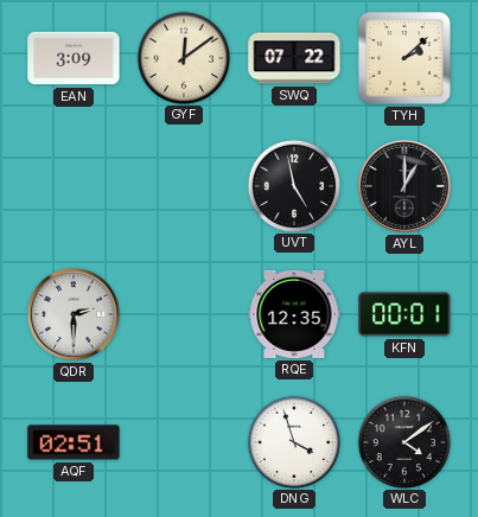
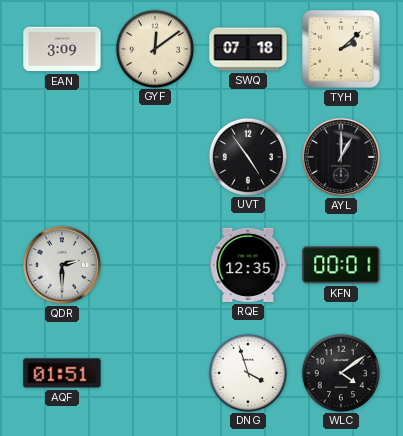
SWQ: 07:22 -> 07:18
UVT: 4:58 -> 4:54
AQF: 02:51 -> 01:51
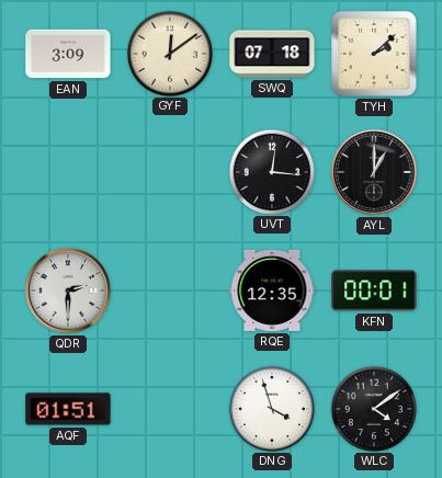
UVT: 4:54 -> 12:16
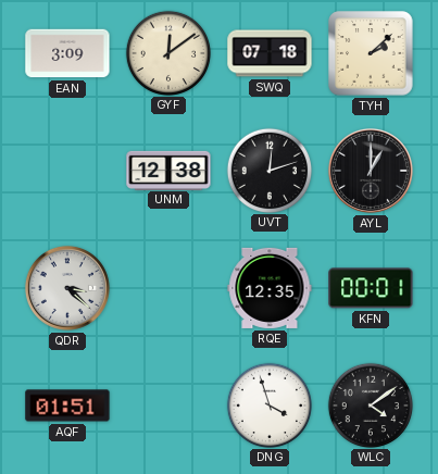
UNM: none -> 12:38
UVT: 12:16 -> 12:12
QDR: 2:30 -> 3:22
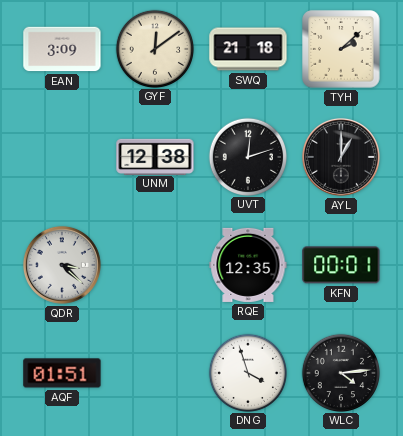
SWQ: 07:18 -> 21:18
WLC: 4:09 -> 4:14
